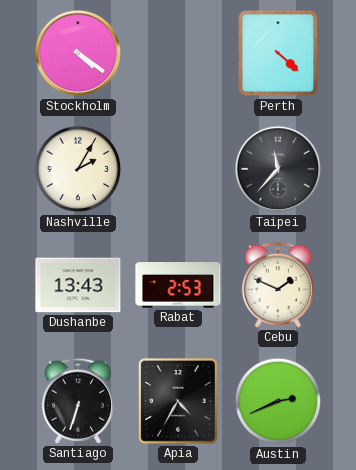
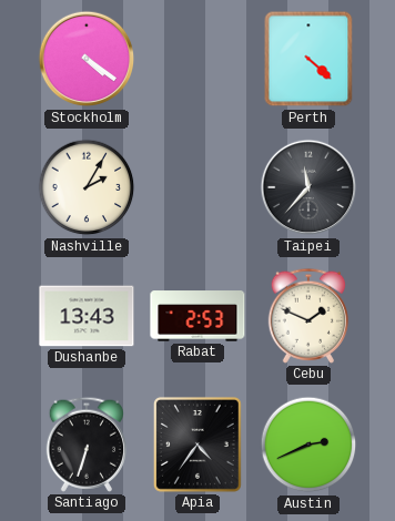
Apia: 4:35 -> 4:36
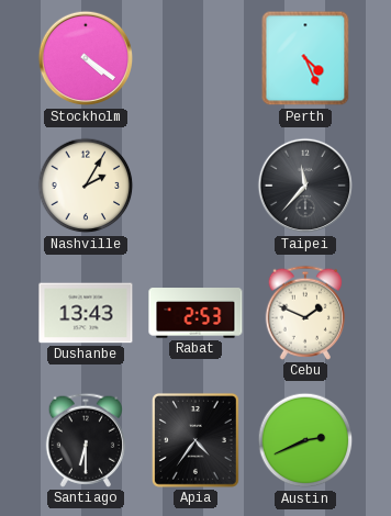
Perth: 4:22 -> 4:26
Santiago: 6:33 -> 6:30
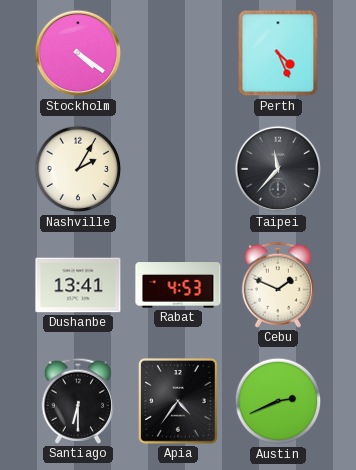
Dushanbe: 13:43 -> 13:41
Rabat: 2:53 -> 4:53
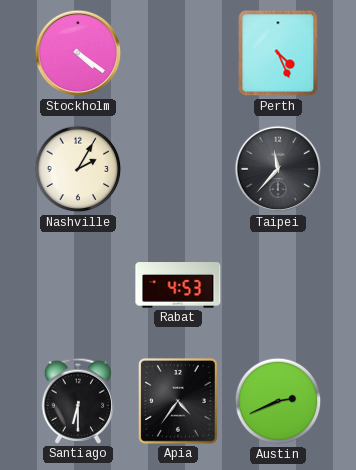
Dushanbe: 13:41 -> none
Cebu: 1:49 -> none
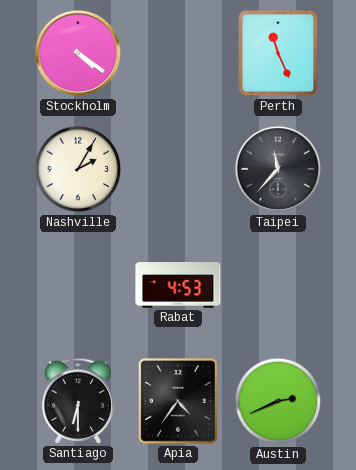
Perth: 4:26 -> 11:26
